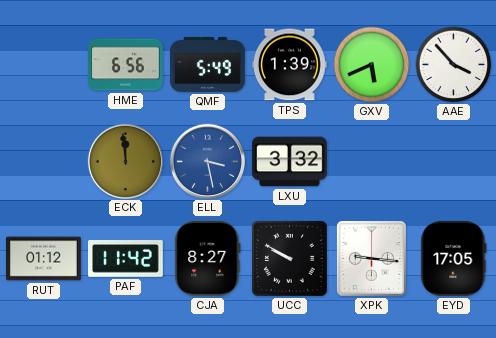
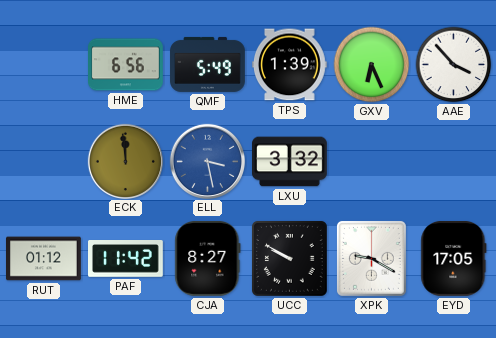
GXV: 5:41 -> 6:26
XPK: 9:16 -> 9:20
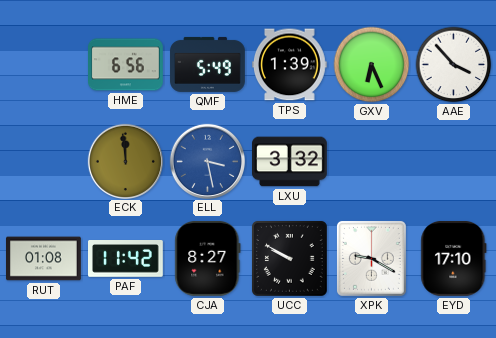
RUT: 01:12 -> 01:08
EYD: 17:05 -> 17:10
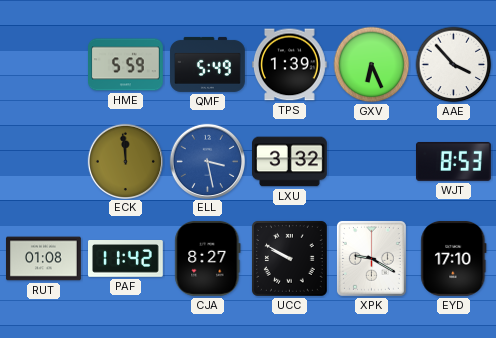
HME: 6:56 -> 5:59
WJT: none -> 8:53
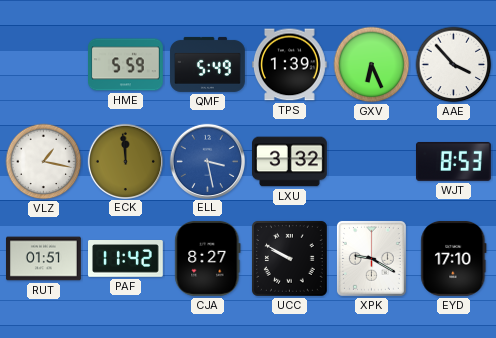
VLZ: none -> 1:17
RUT: 01:08 -> 01:51
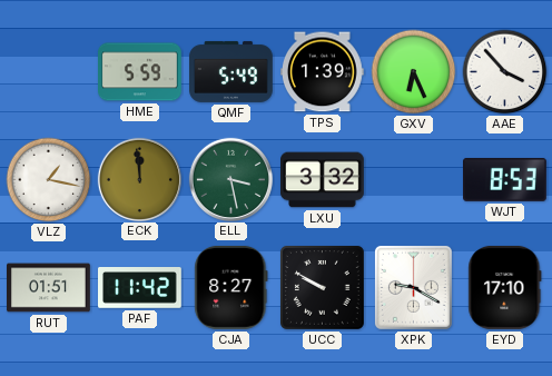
ELL dial: blue -> green
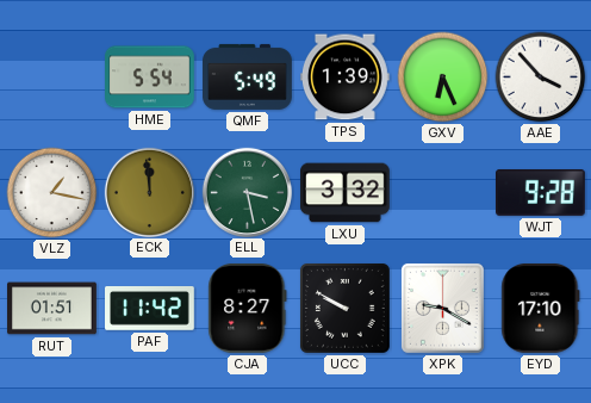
HME: 5:59 -> 5:54
WJT: 8:53 -> 9:28
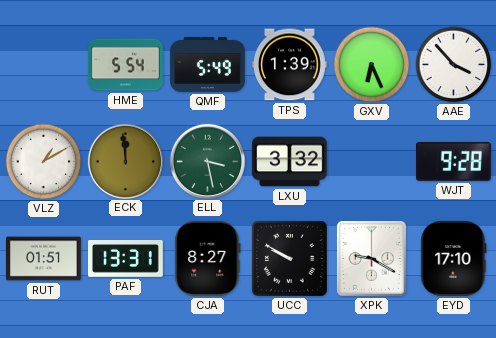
VLZ: 1:17 -> 1:10
PAF: 11:42 -> 13:31
